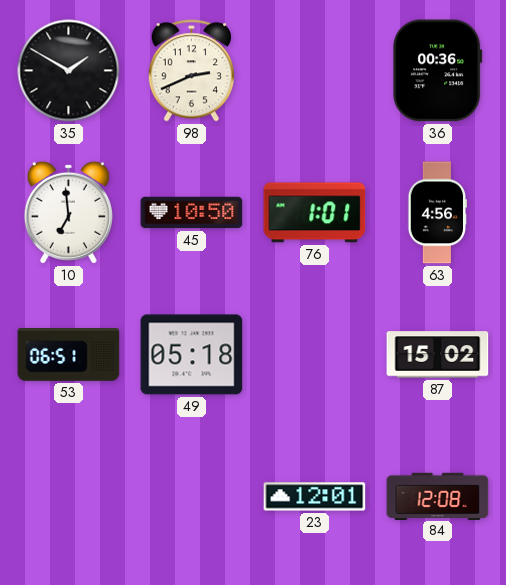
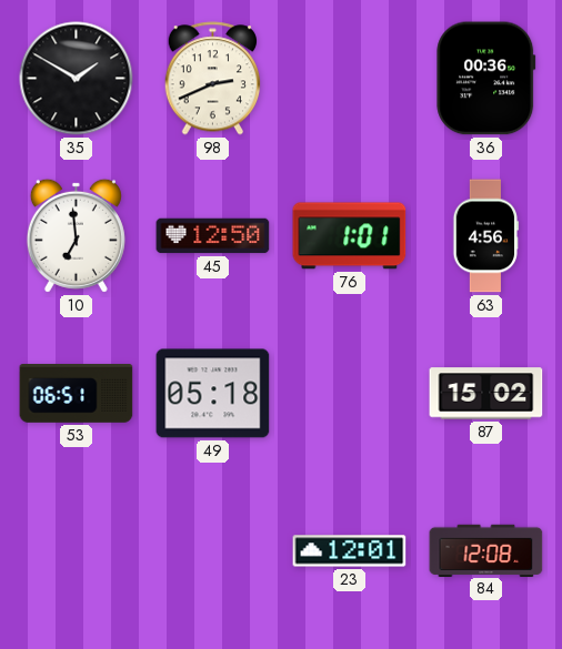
45: 10:50 -> 12:50
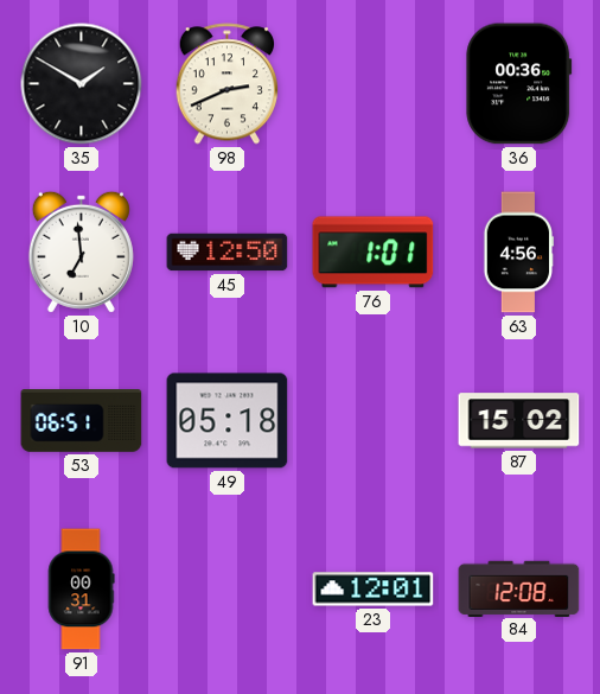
91: none -> 00:31
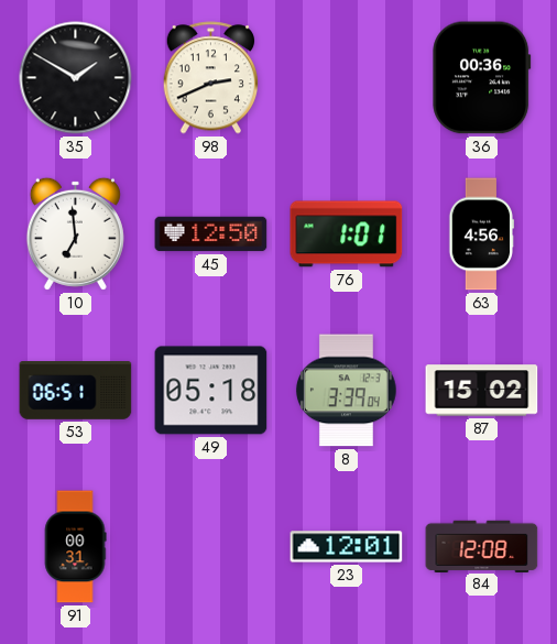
8: none -> 3:39
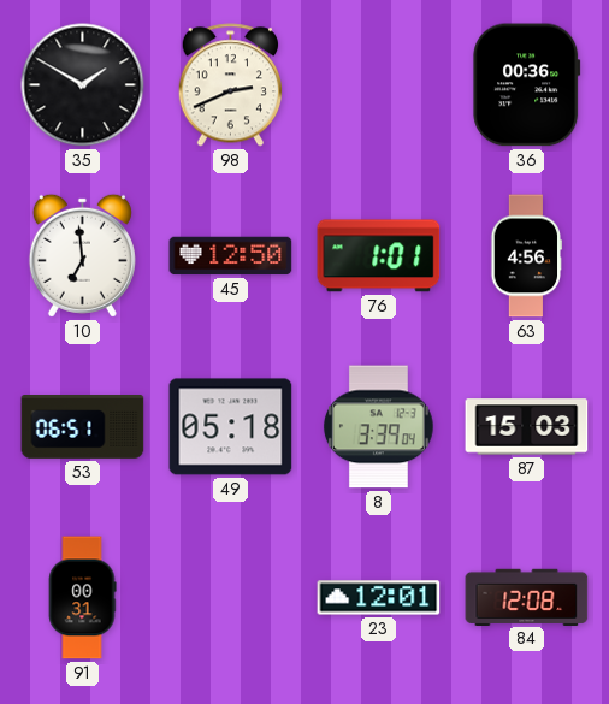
87: 15:02 -> 15:03
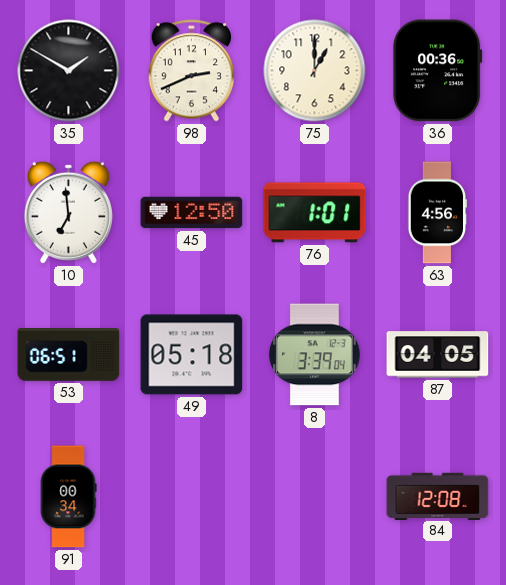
75: none -> 1:00
87: 15:03 -> 04:05
91: 00:31 -> 00:34
23: 12:01 -> none
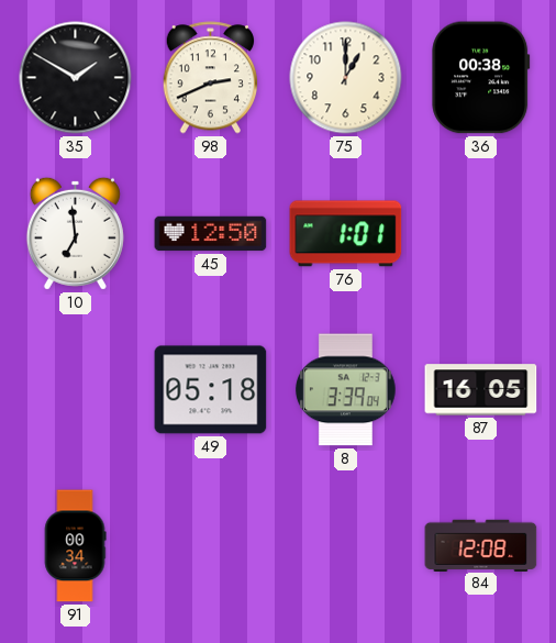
36: 00:36 -> 00:38
63: 4:56 -> none
53: 06:51 -> none
87: 04:05 -> 16:05
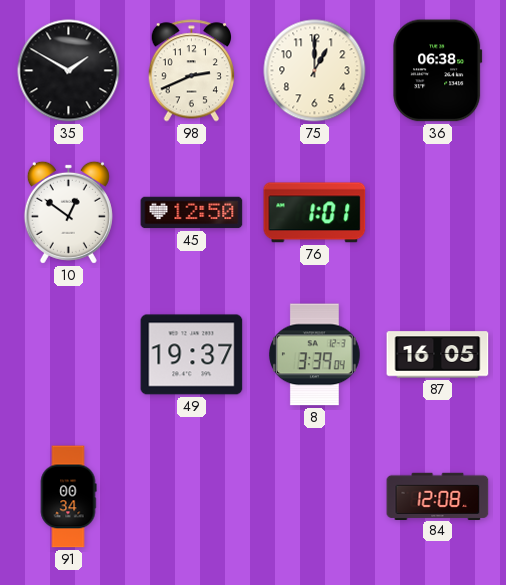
36: 00:38 -> 06:38
10: 6:59 -> 12:51
49: 05:18 -> 19:37
